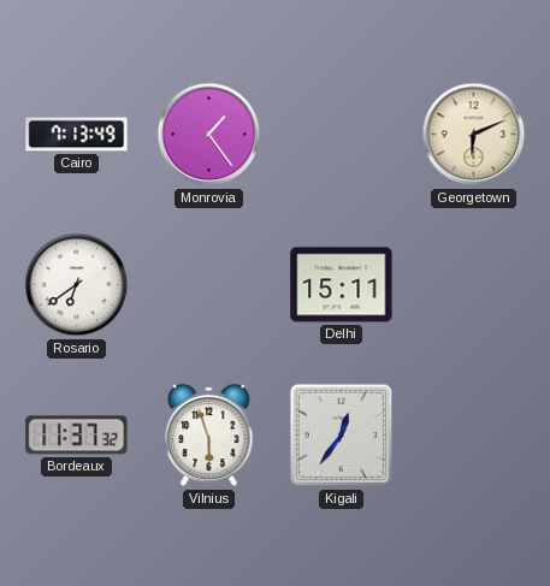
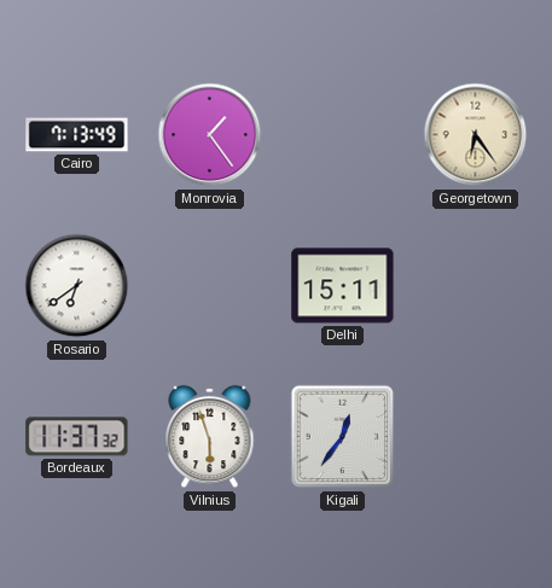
Georgetown: 6:11 -> 6:24
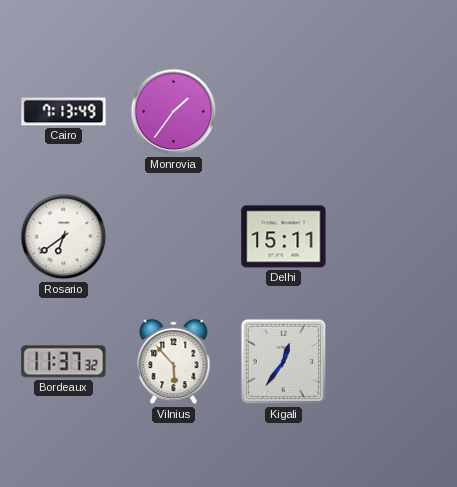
Monrovia: 1:24 -> 1:36
Georgetown: 6:24 -> none
Vilnius: 5:57 -> 5:53
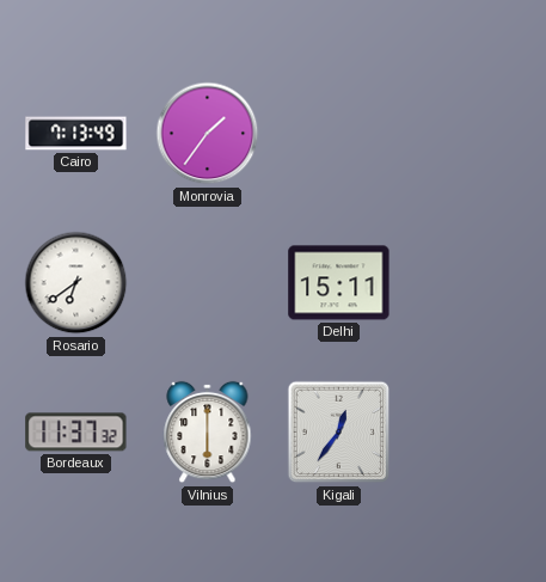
Vilnius: 5:53 -> 6:00
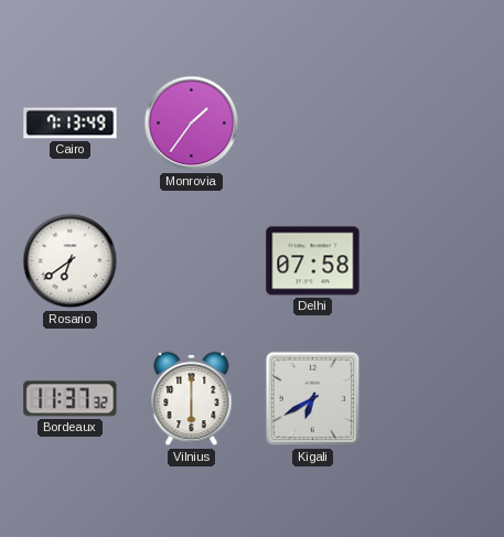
Delhi: 15:11 -> 07:58
Kigali: 12:36 -> 6:40
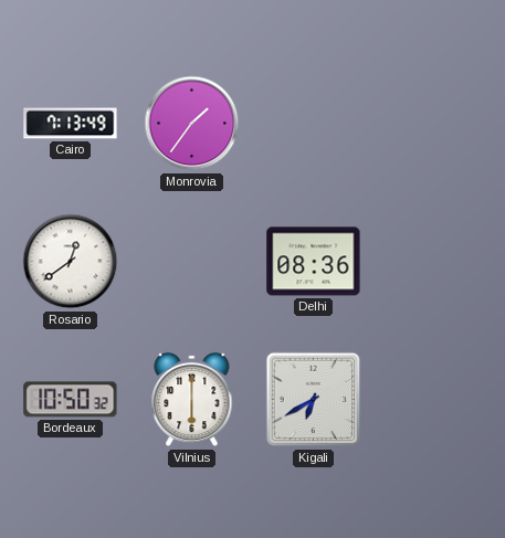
Rosario: 6:39 -> 12:39
Delhi: 07:58 -> 08:36
Bordeaux: 11:37 -> 10:50
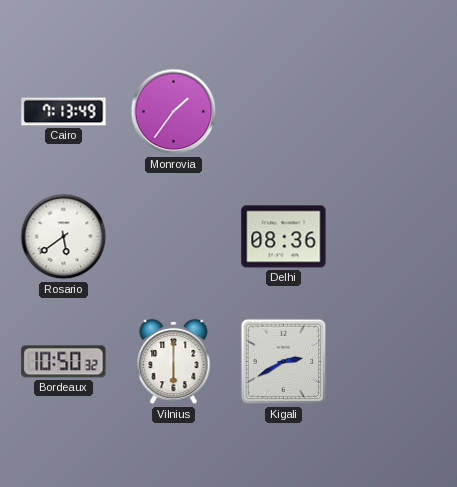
Rosario: 12:39 -> 5:39
Kigali: 6:40 -> 2:40
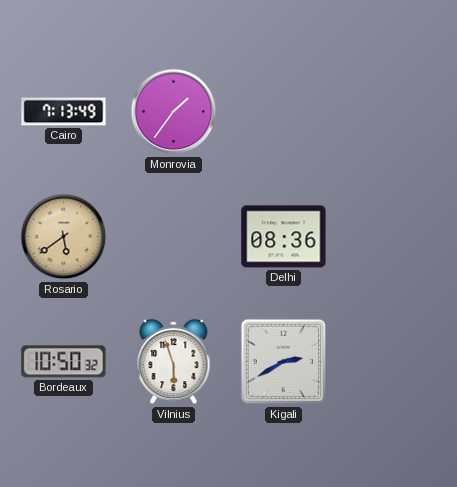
Rosario dial: white -> champagne
Vilnius: 6:00 -> 5:57
